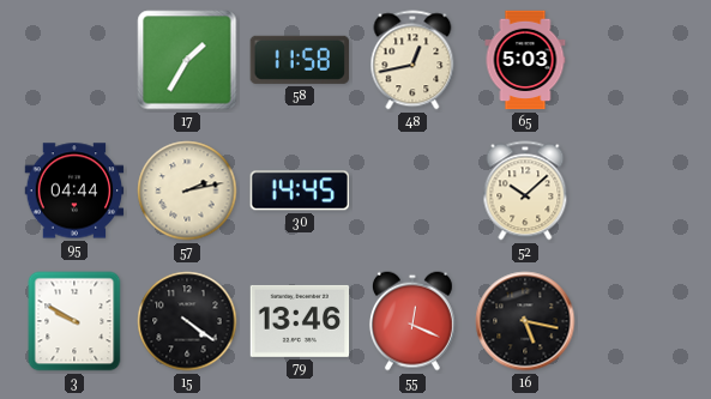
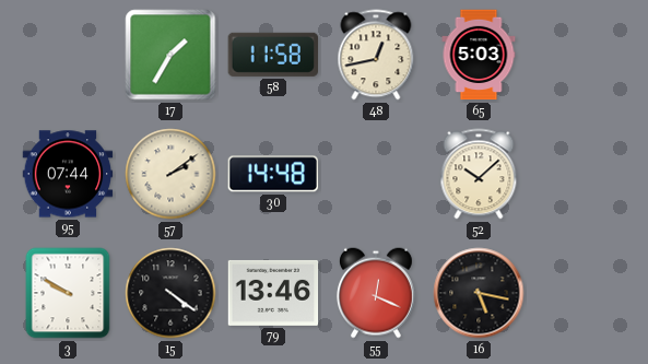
95: 04:44 -> 07:44
57: 2:13 -> 2:09
30: 14:45 -> 14:48
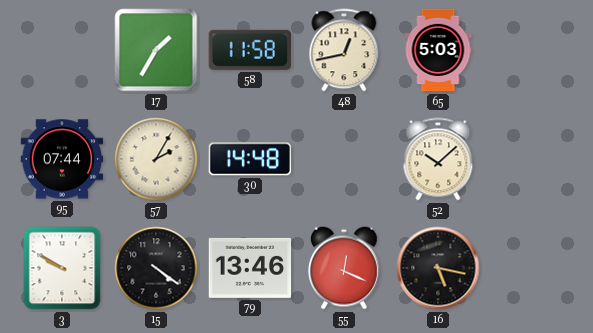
57: 2:09 -> 2:05
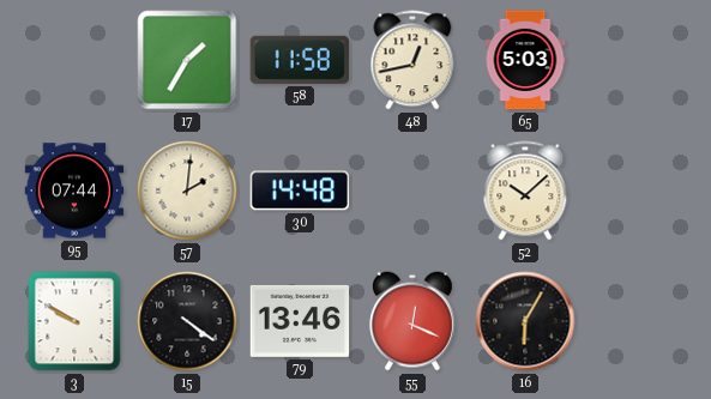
57: 2:05 -> 2:01
16: 5:17 -> 6:05
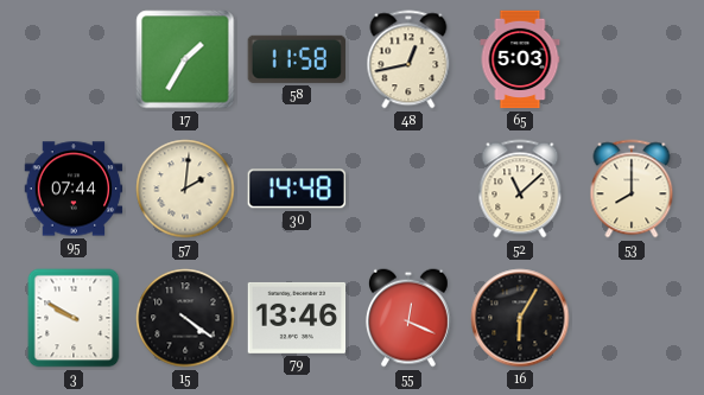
52: 10:08 -> 11:08
53: none -> 8:00
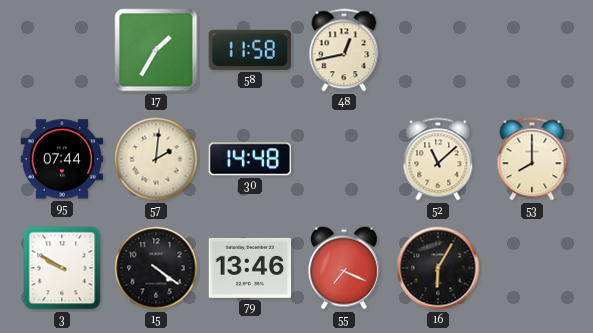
65: 5:03 -> none
55: 12:19 -> 7:19
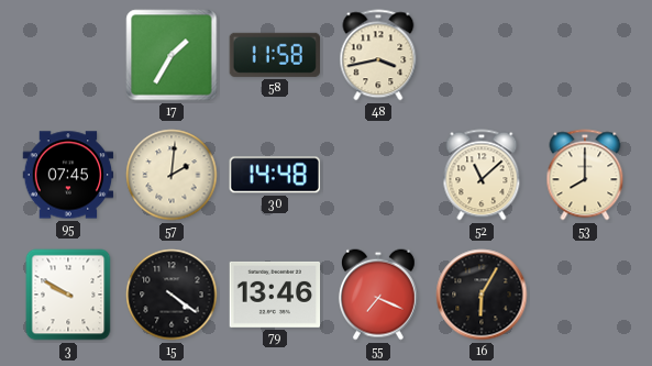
48: 12:43 -> 3:43
95: 07:44 -> 07:45
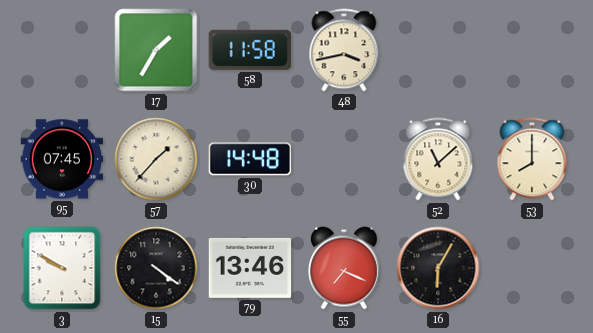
57: 2:01 -> 1:37
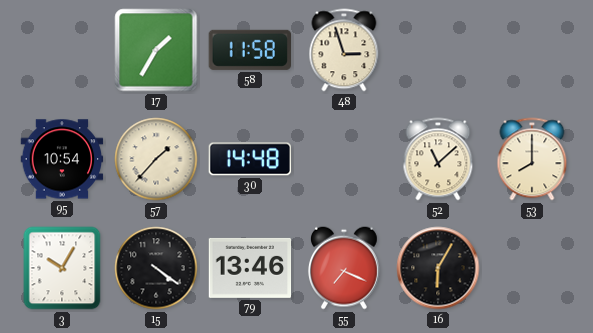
48: 3:43 -> 2:57
95: 07:45 -> 10:54
3: 9:50 -> 10:05
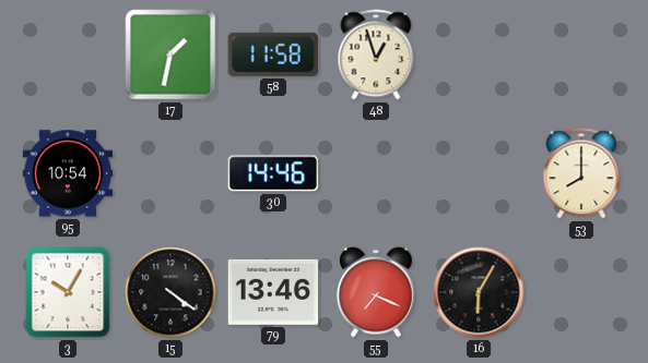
17: 1:35 -> 1:32
48: 2:57 -> 12:57
57: 1:37 -> none
30: 14:48 -> 14:46
52: 11:08 -> none
